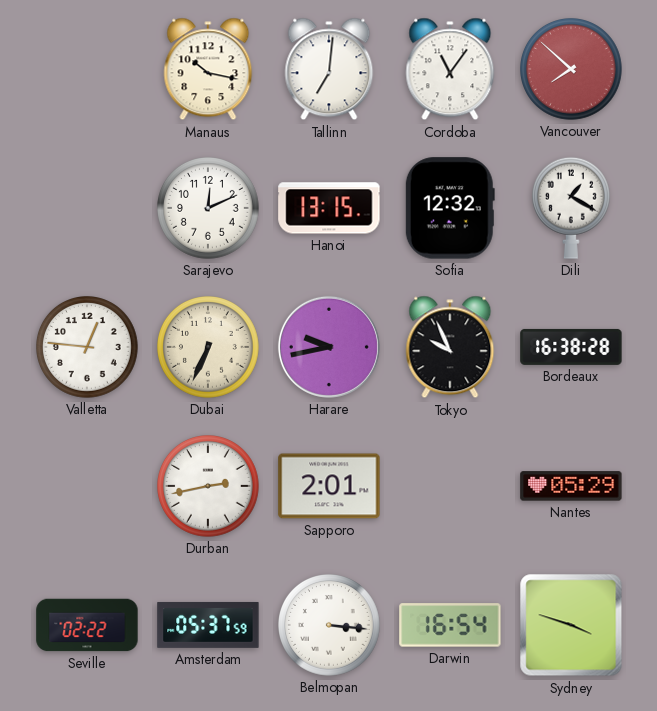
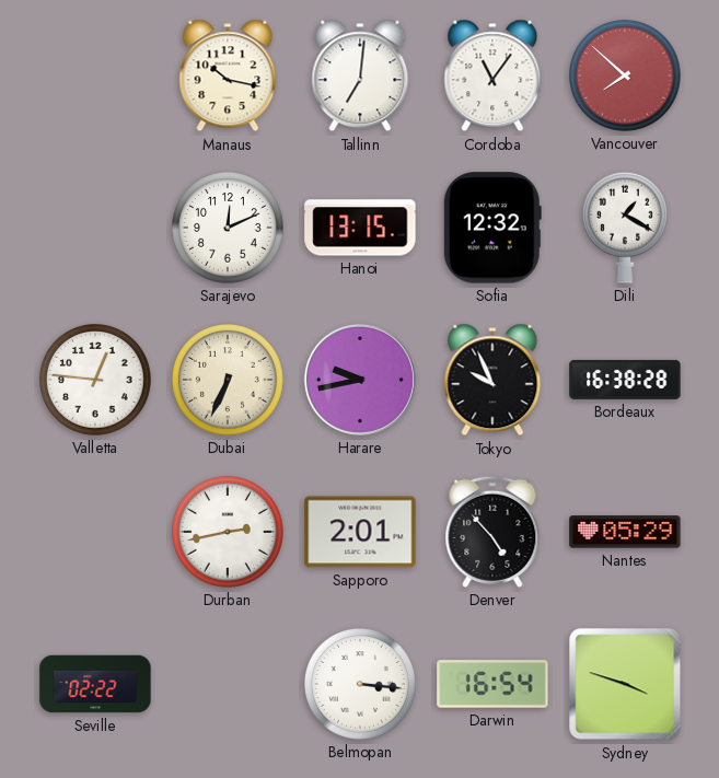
Denver: none -> 4:53
Amsterdam: 05:37 -> none
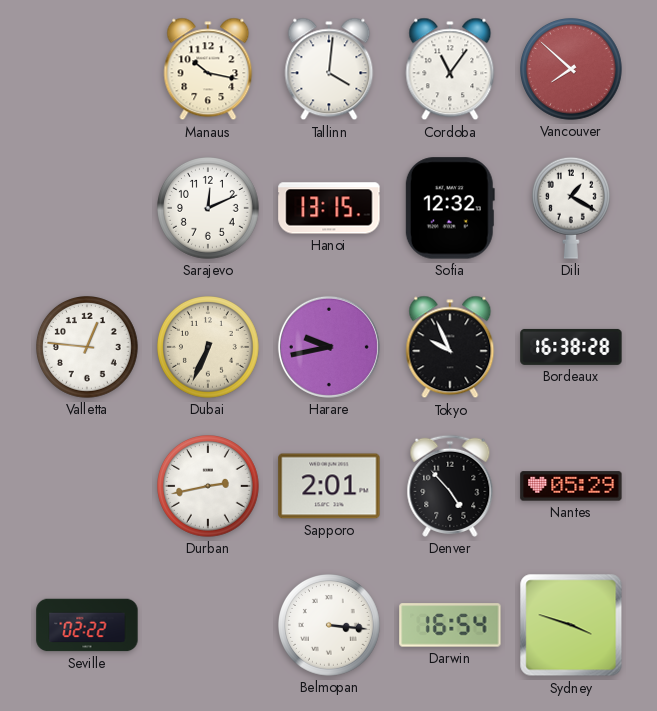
Tallinn: 7:01 -> 4:01
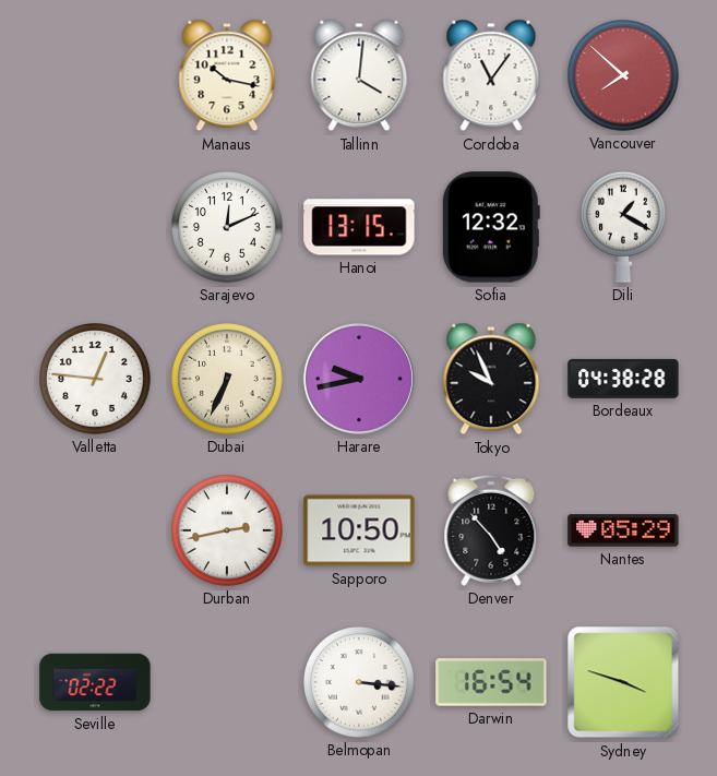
Bordeaux: 16:38 -> 04:38
Sapporo: 2:01 -> 10:50
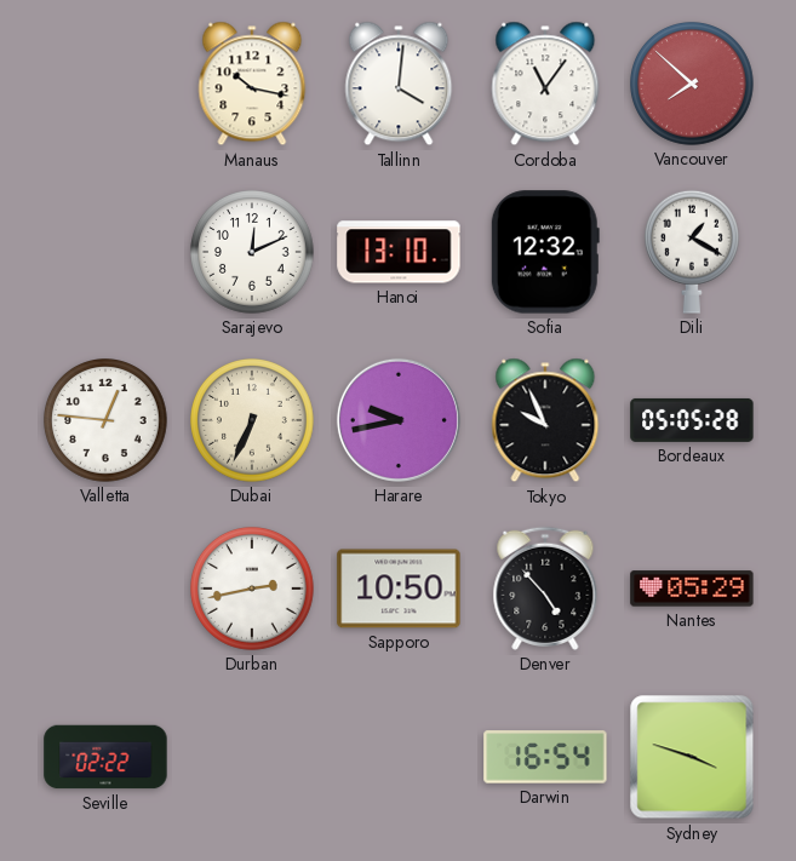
Hanoi: 13:15 -> 13:10
Bordeaux: 04:38 -> 05:05
Belmopan: 3:16 -> none
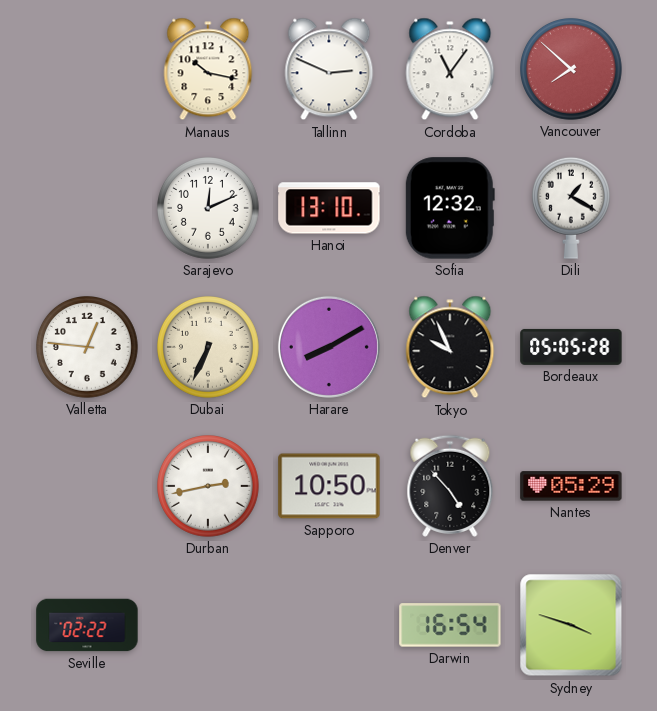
Tallinn: 4:01 -> 2:49
Harare: 9:43 -> 8:10
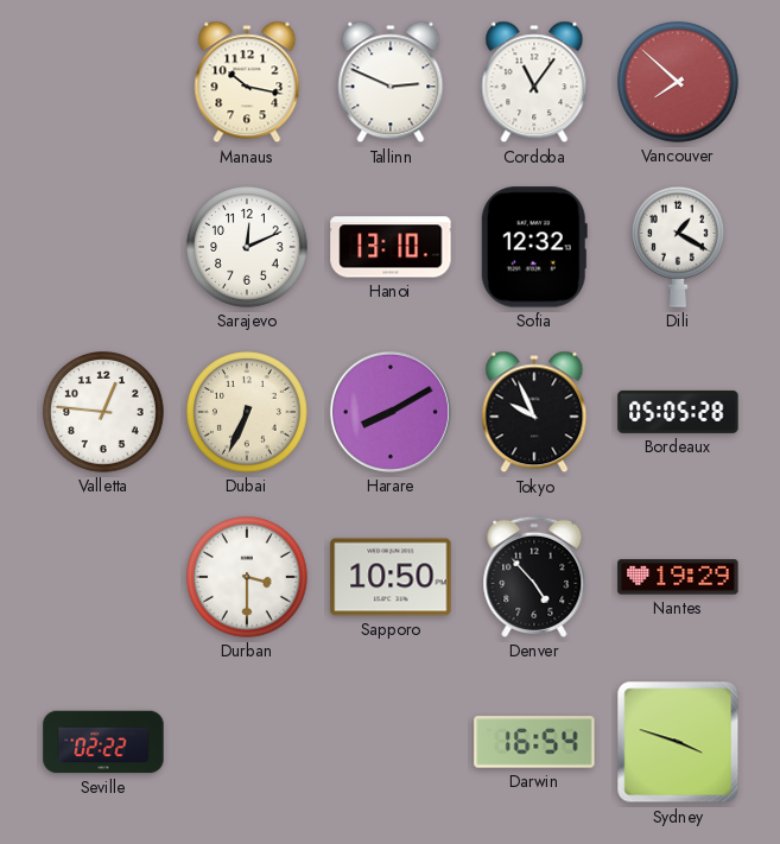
Durban: 2:43 -> 3:30
Nantes: 05:29 -> 19:29
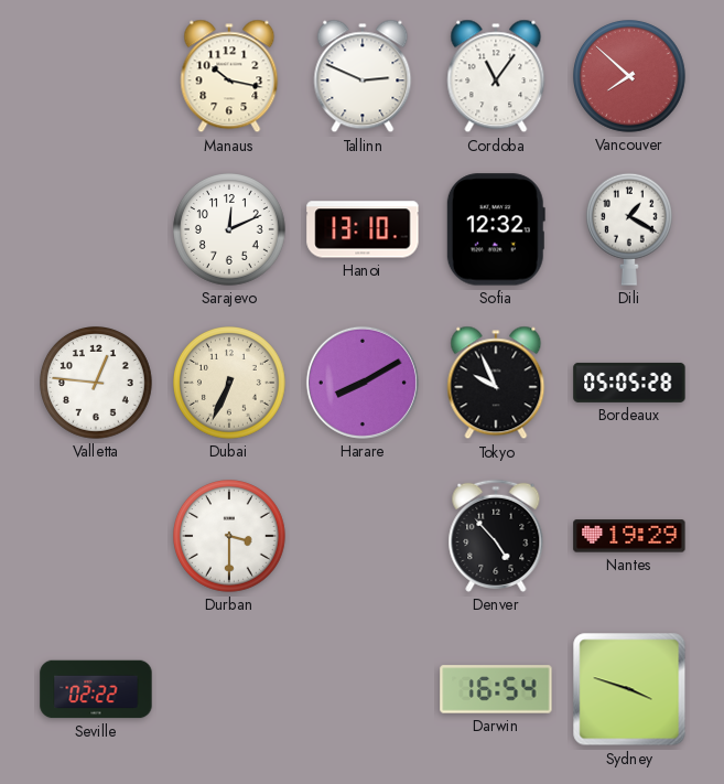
Sapporo: 10:50 -> none
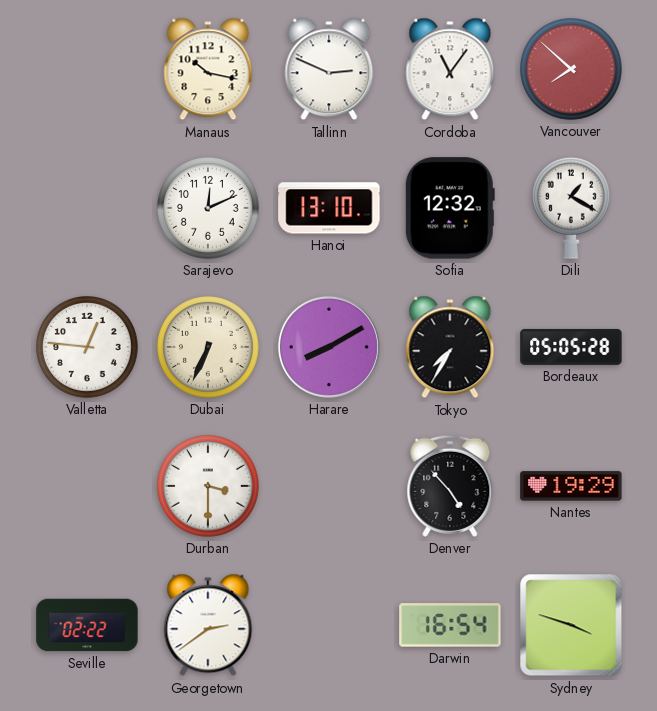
Tokyo: 9:56 -> 7:35
Georgetown: none -> 2:39
